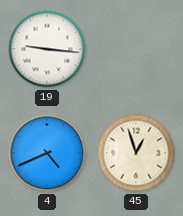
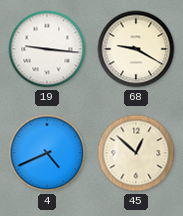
68: none -> 9:20
45: 12:57 -> 12:52
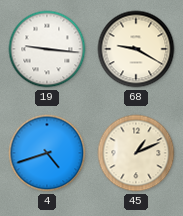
4: 4:41 -> 4:42
45: 12:52 -> 1:11
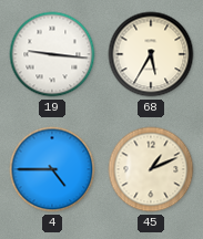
68: 9:20 -> 5:35
4: 4:42 -> 4:45
